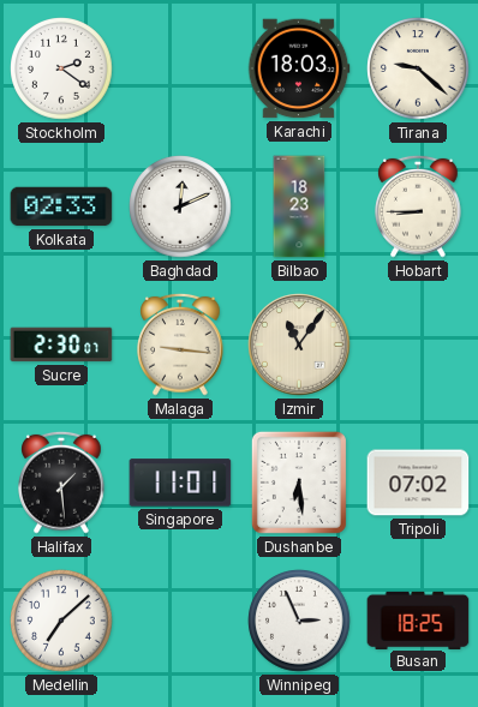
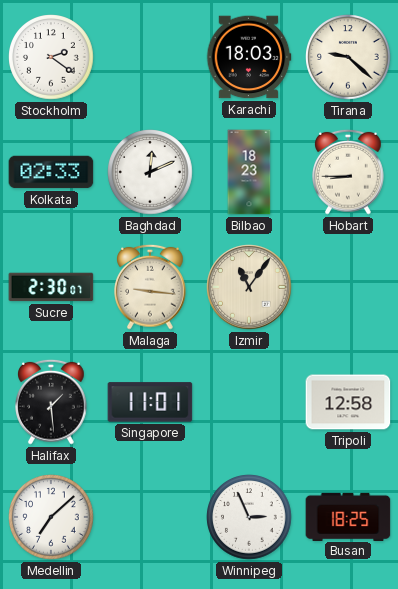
Dushanbe: 6:29 -> none
Tripoli: 07:02 -> 12:58
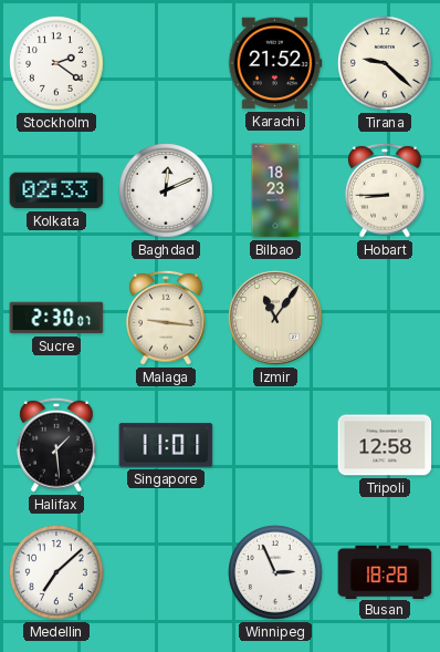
Karachi: 18:03 -> 21:52
Busan: 18:25 -> 18:28
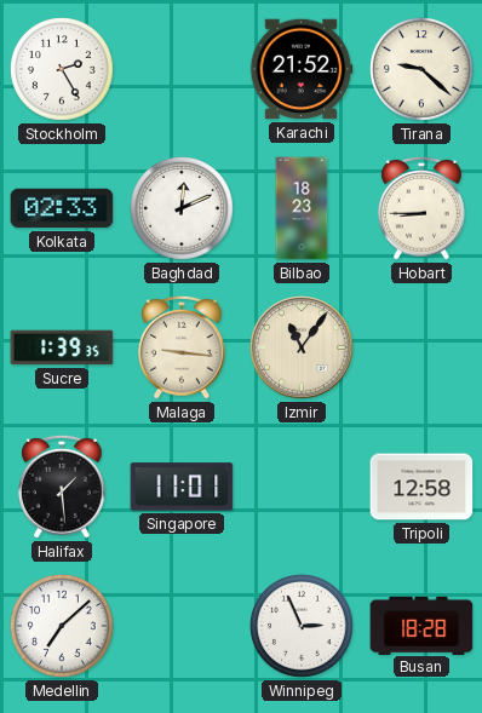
Stockholm: 2:21 -> 2:25
Sucre: 2:30 -> 1:39
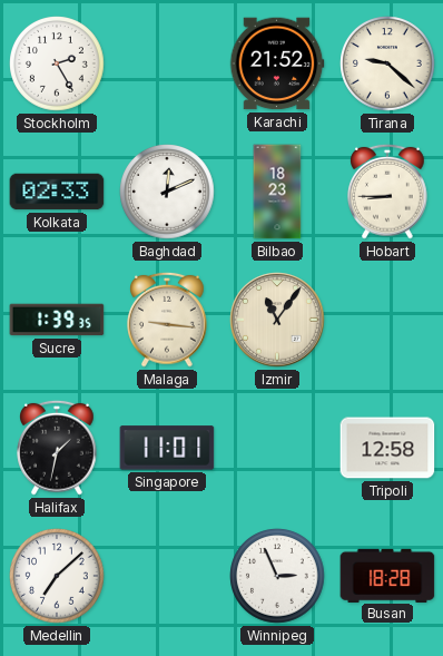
Halifax: 1:29 -> 1:32
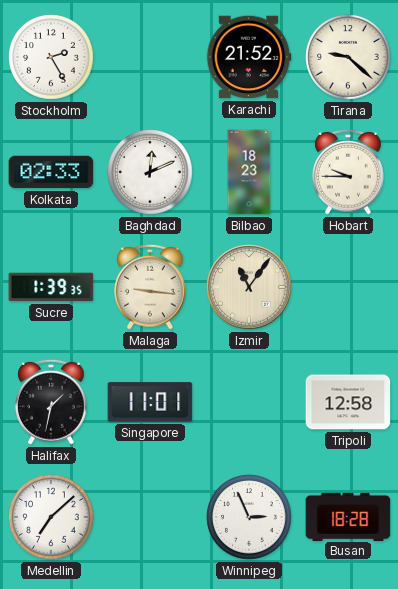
Hobart: 8:45 -> 9:45
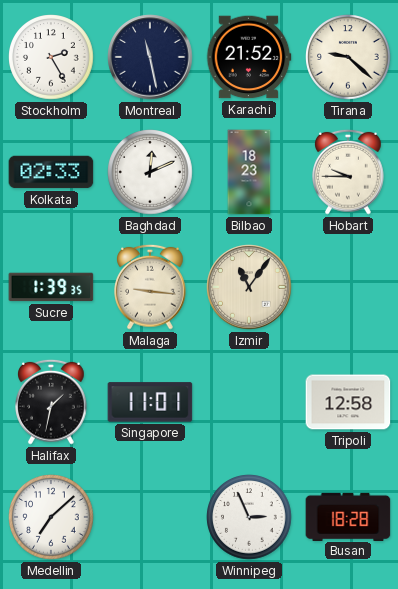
Montreal: none -> 11:28
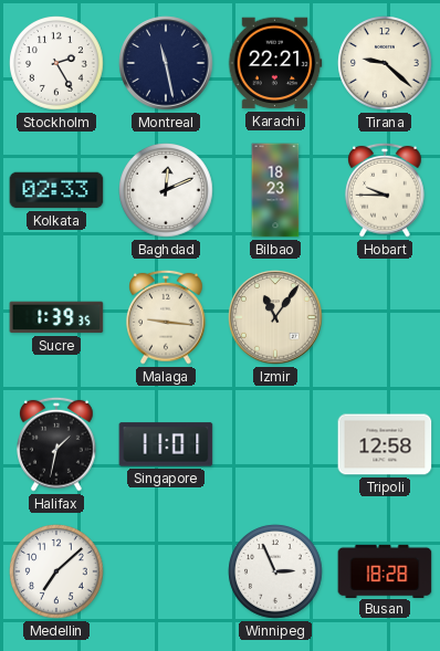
Karachi: 21:52 -> 22:21
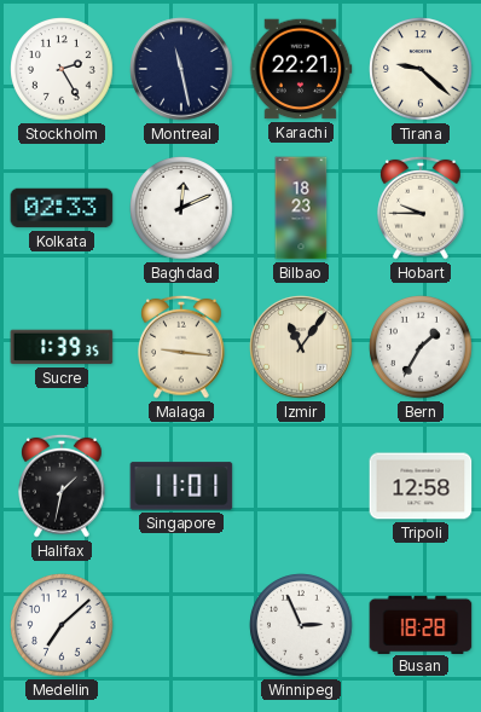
Bern: none -> 1:35
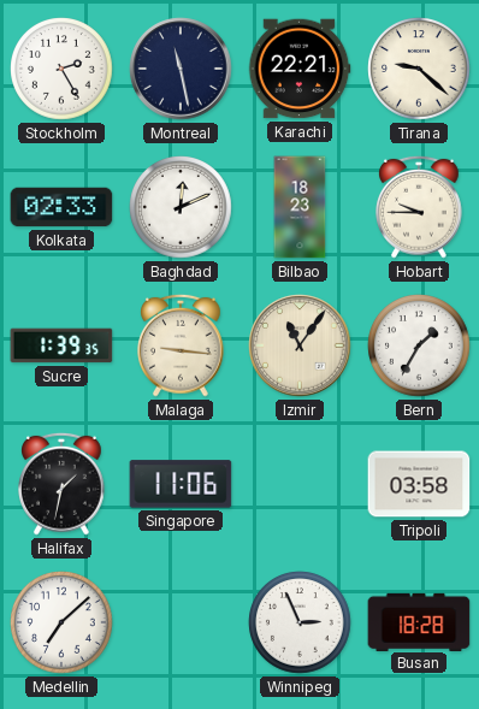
Singapore: 11:01 -> 11:06
Tripoli: 12:58 -> 03:58
